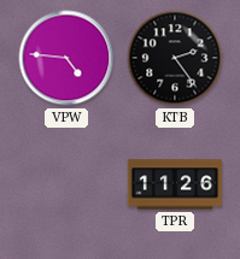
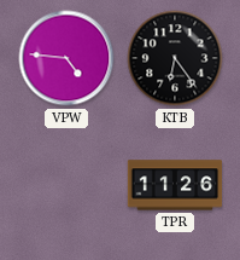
KTB: 2:24 -> 6:24
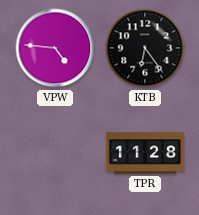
TPR: 11:26 -> 11:28
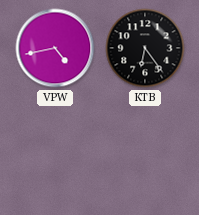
VPW: 4:46 -> 4:43
TPR: 11:28 -> none
